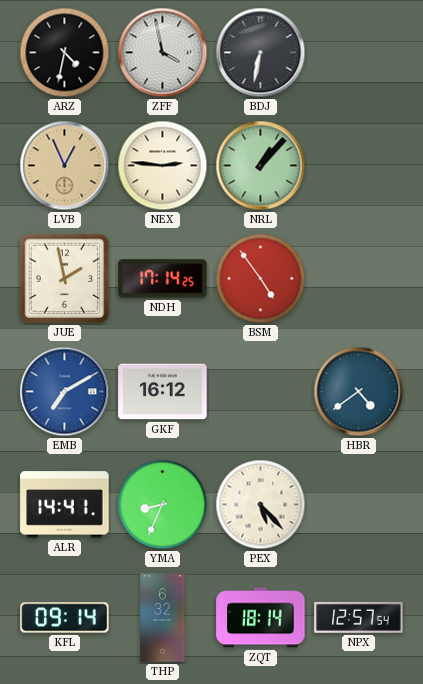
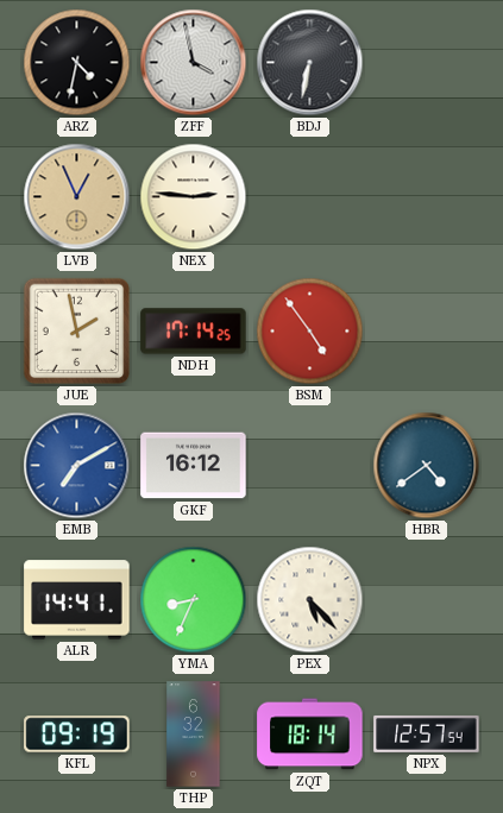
NRL: 1:07 -> none
KFL: 09:14 -> 09:19
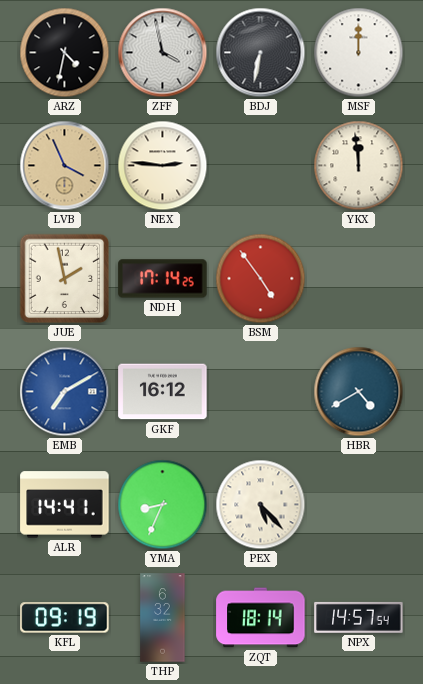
MSF: none -> 12:00
LVB: 12:56 -> 3:56
YKX: none -> 11:59
HBR: 4:39 -> 4:40
NPX: 12:57 -> 14:57
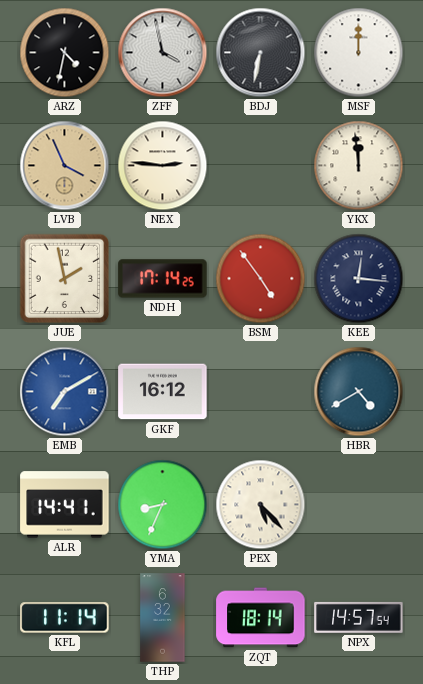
KEE: none -> 12:16
KFL: 09:19 -> 11:14
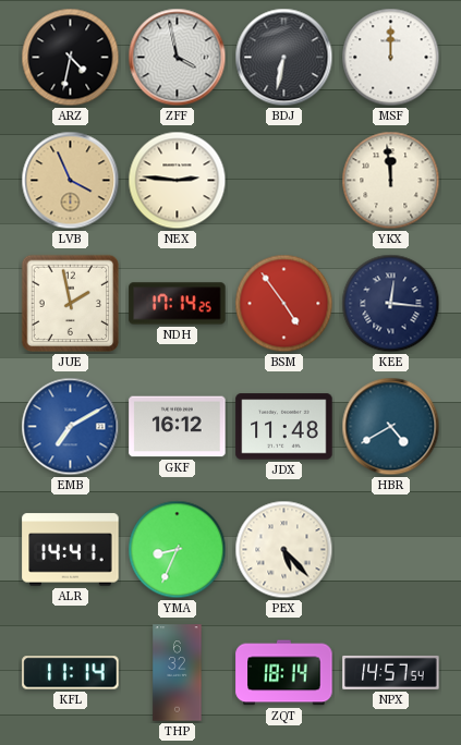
JDX: none -> 11:48
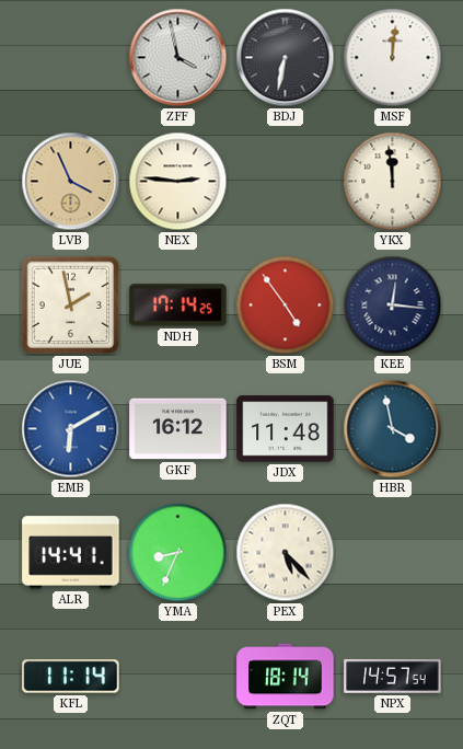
ARZ: 4:32 -> none
MSF: 12:00 -> 12:01
EMB: 7:10 -> 6:10
HBR: 4:40 -> 3:58
THP: 6:32 -> none
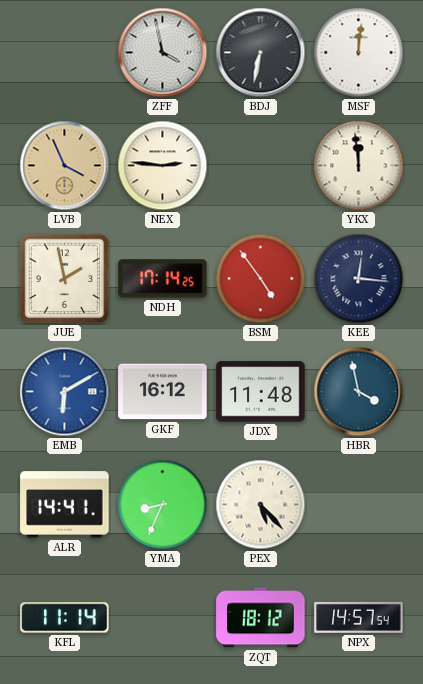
ZQT: 18:14 -> 18:12
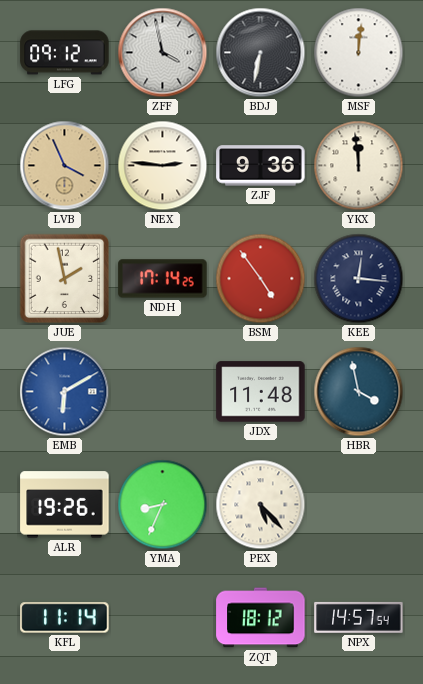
LFG: none -> 09:12
ZJF: none -> 9:36
GKF: 16:12 -> none
ALR: 14:41 -> 19:26
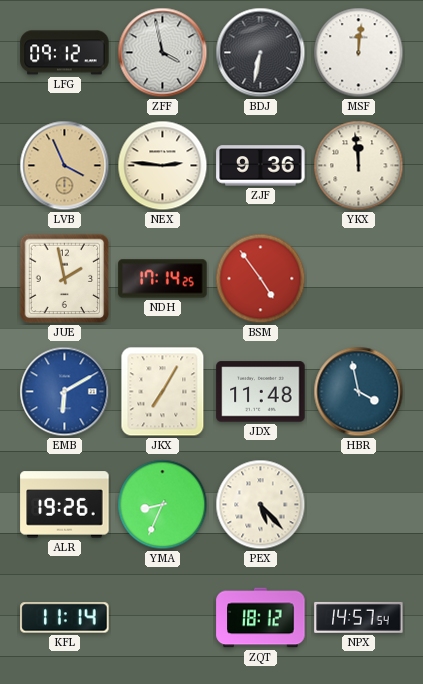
KEE: 12:16 -> none
JKX: none -> 7:05
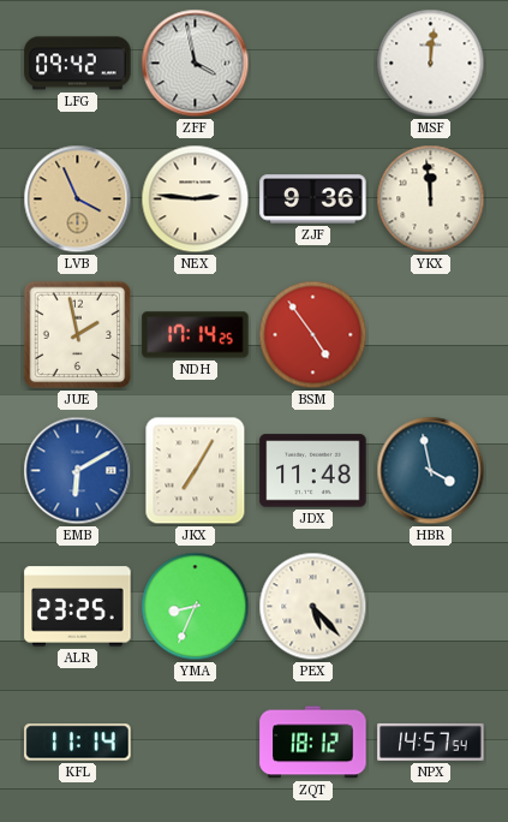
LFG: 09:12 -> 09:42
BDJ: 6:32 -> none
ALR: 19:26 -> 23:25
